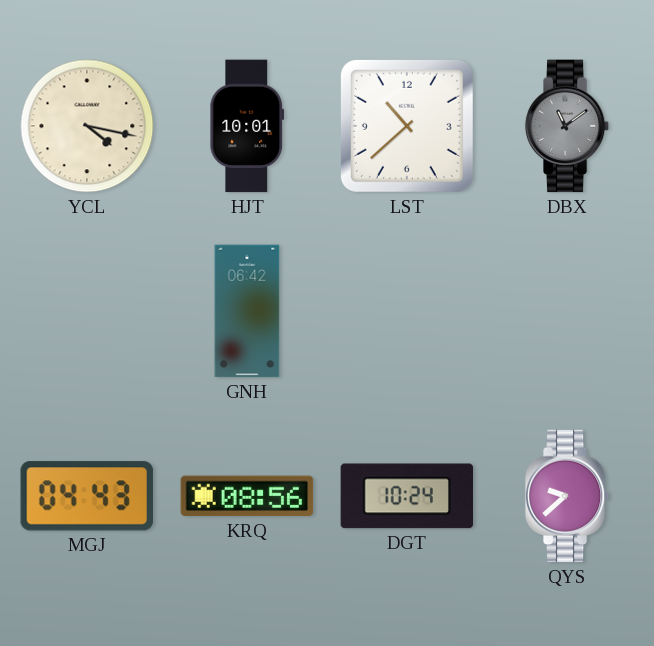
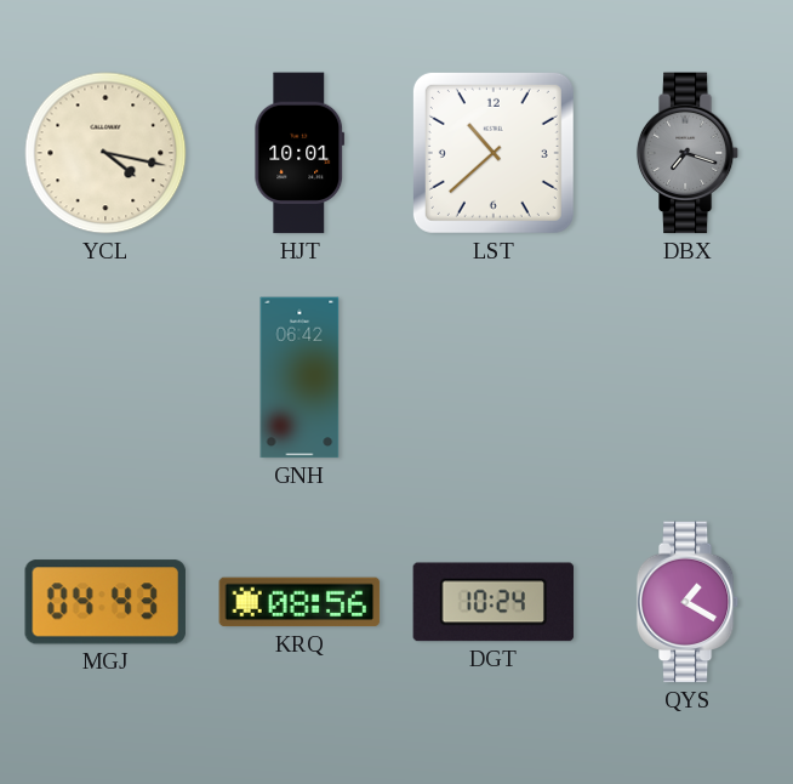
DBX: 11:09 -> 7:18
QYS: 9:38 -> 1:20
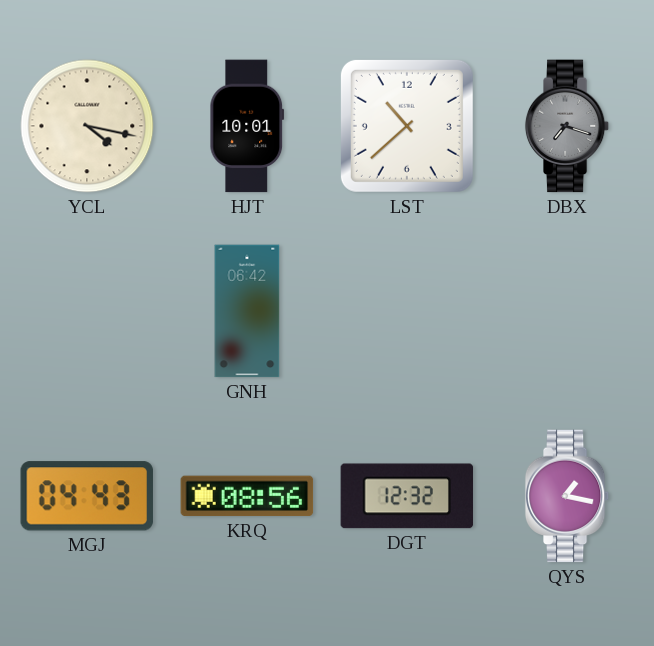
DGT: 10:24 -> 12:32
QYS: 1:20 -> 1:17
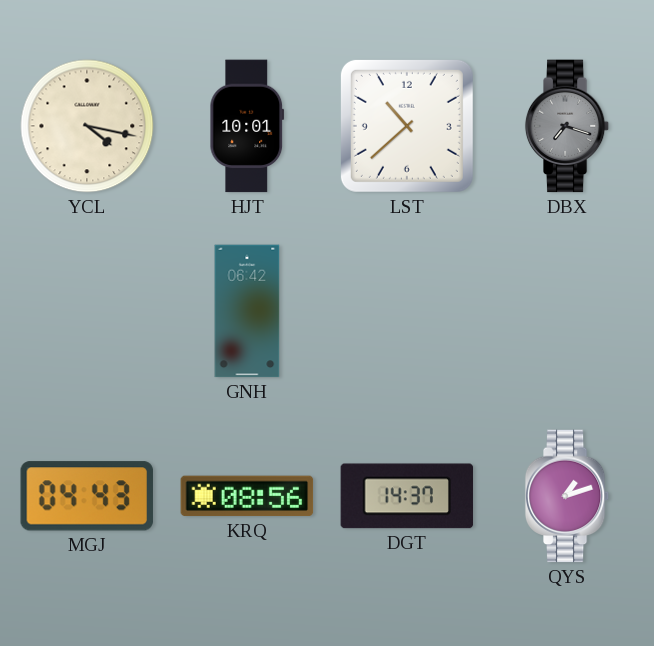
DGT: 12:32 -> 14:37
QYS: 1:17 -> 1:12
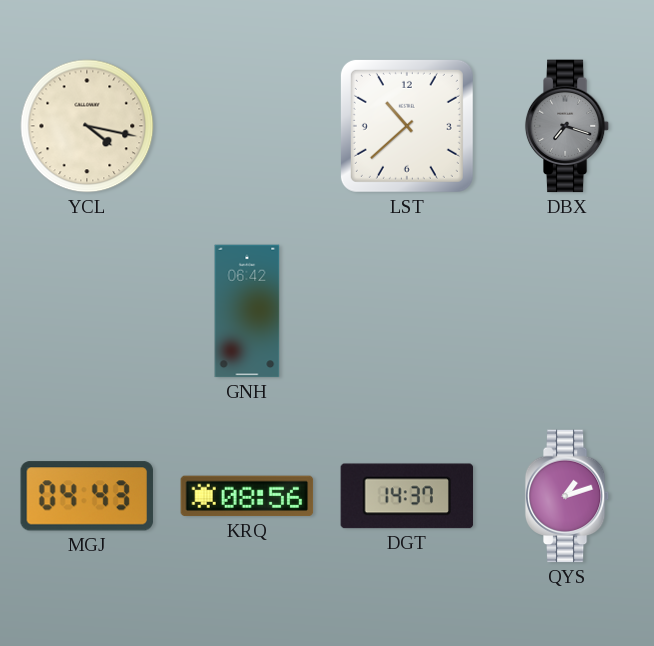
HJT: 10:01 -> none
